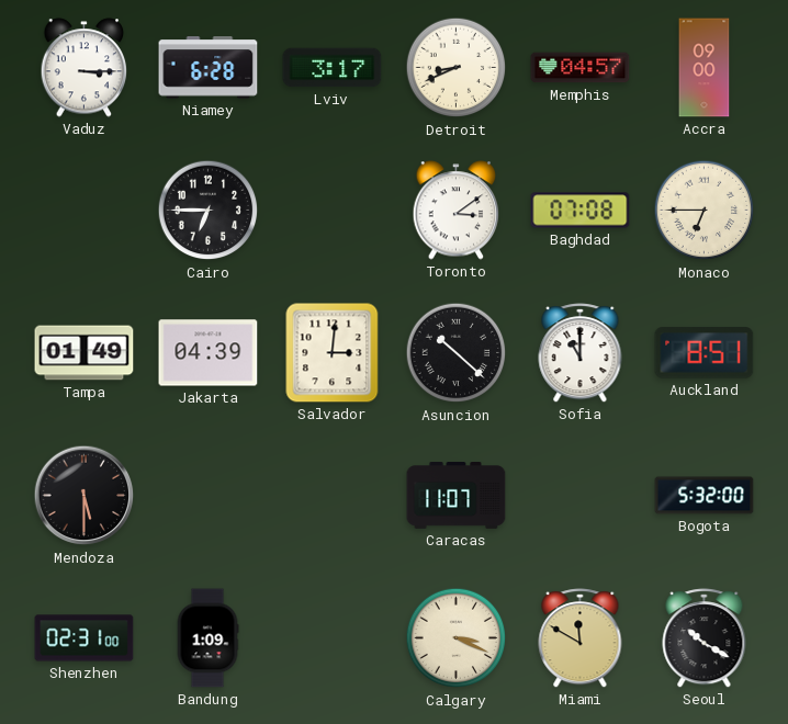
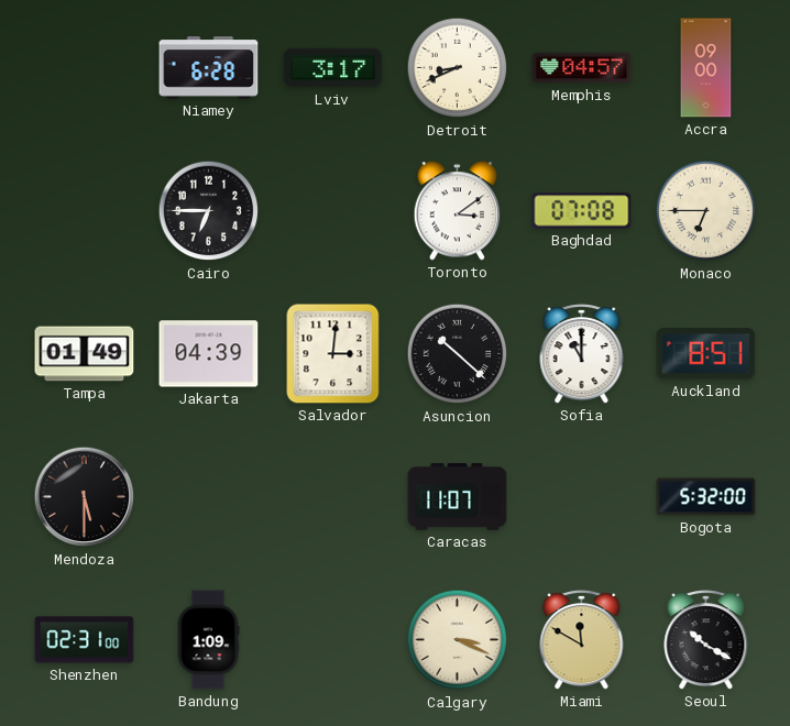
Vaduz: 3:15 -> none
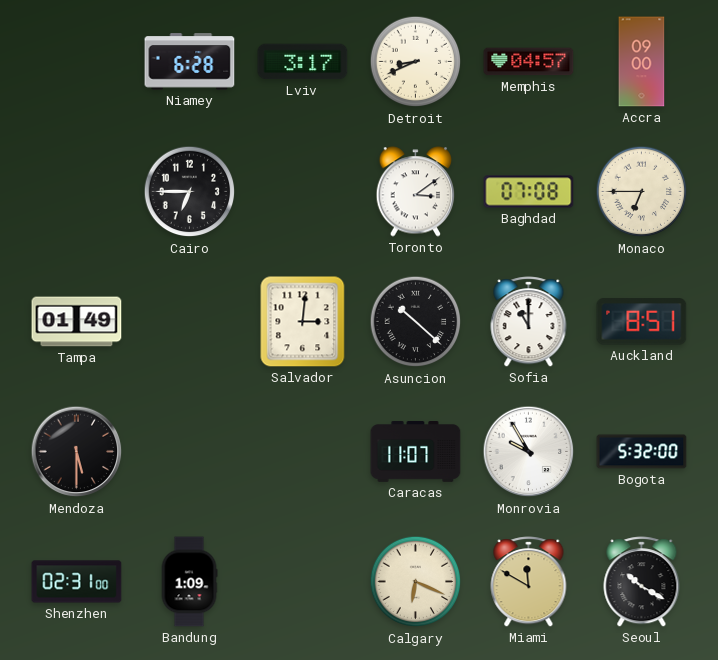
Jakarta: 04:39 -> none
Monrovia: none -> 9:55
Calgary: 3:19 -> 6:19
